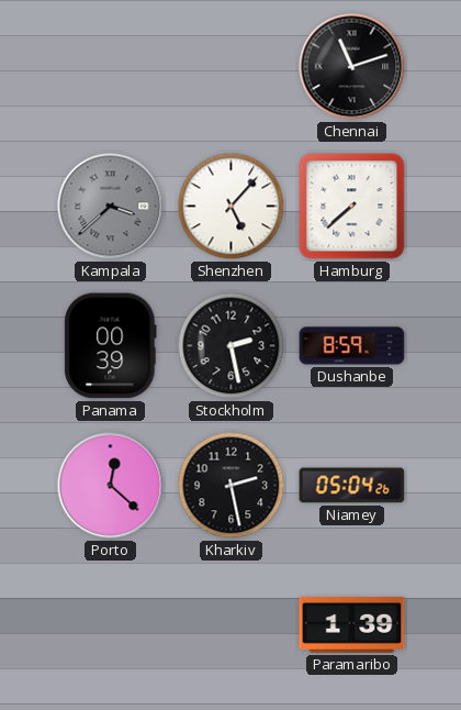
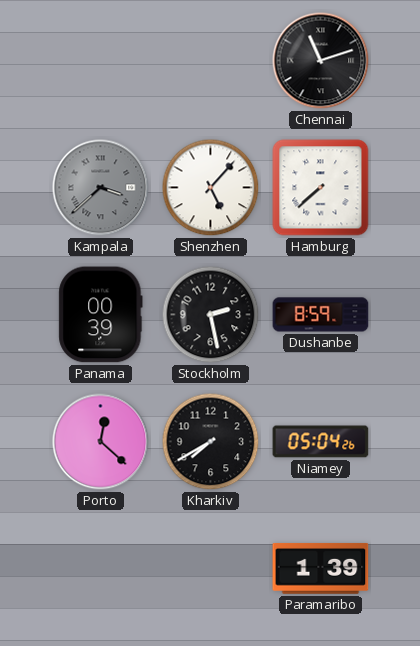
Kharkiv: 2:28 -> 7:40
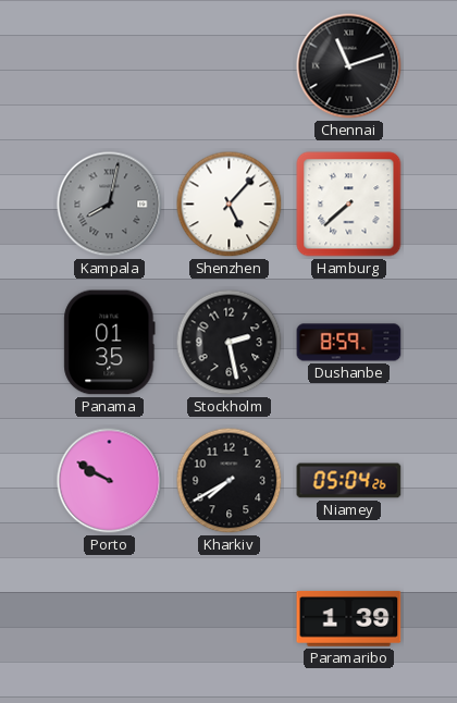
Kampala: 3:38 -> 8:02
Panama: 00:39 -> 01:35
Porto: 12:22 -> 9:50
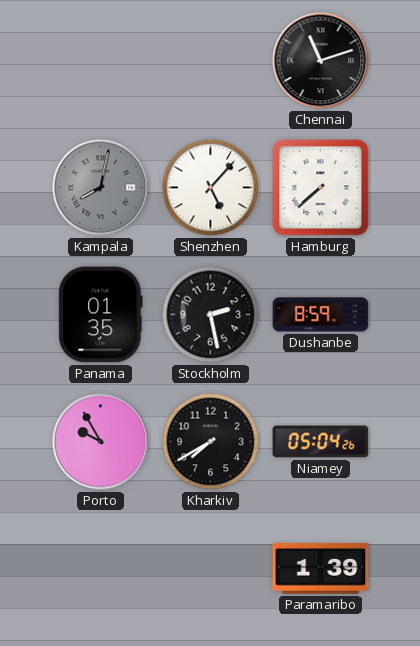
Porto: 9:50 -> 9:55
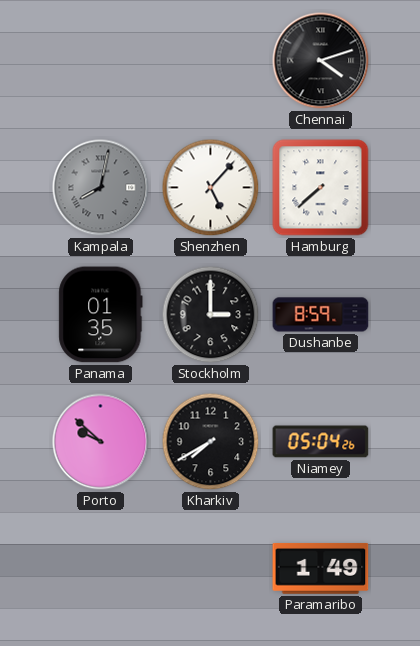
Chennai: 11:12 -> 4:12
Stockholm: 2:28 -> 3:00
Porto: 9:55 -> 9:52
Paramaribo: 1:39 -> 1:49
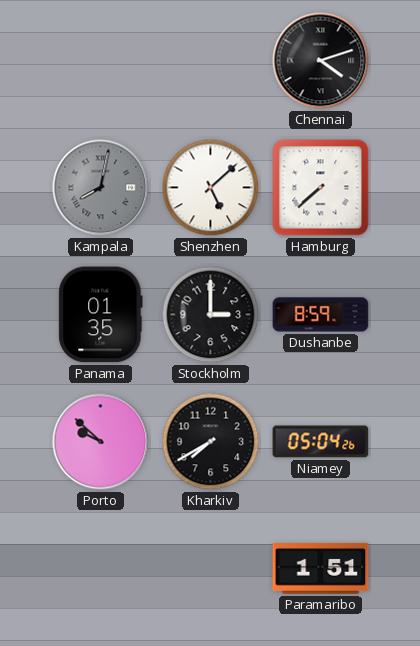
Shenzhen: 5:07 -> 5:08
Paramaribo: 1:49 -> 1:51
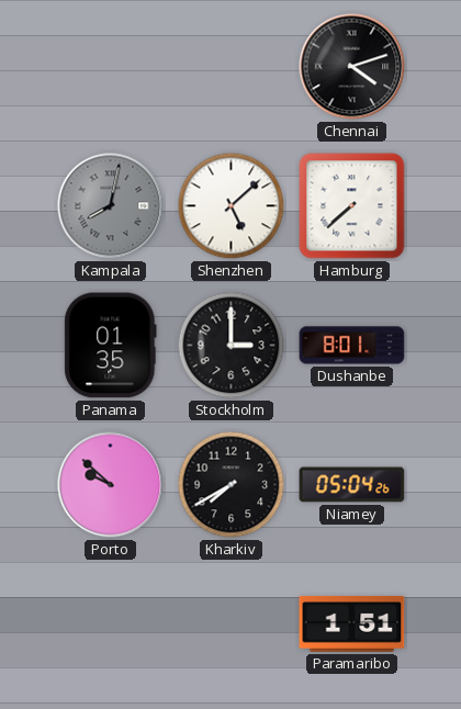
Dushanbe: 8:59 -> 8:01
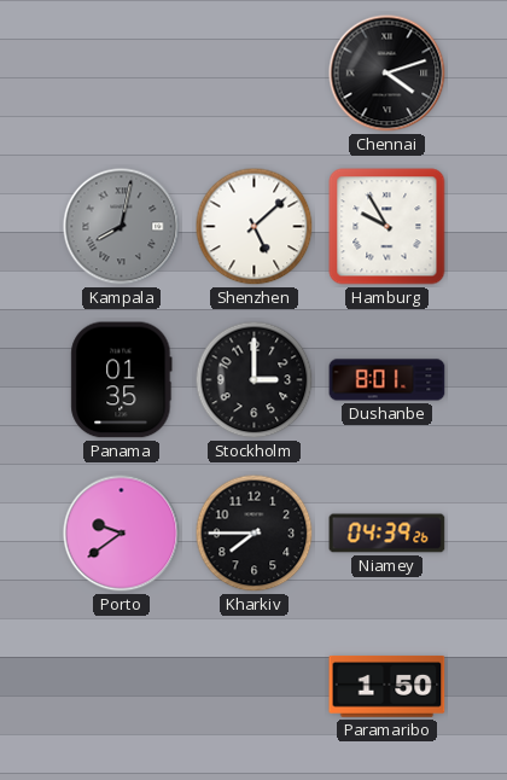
Hamburg: 7:38 -> 9:55
Porto: 9:52 -> 9:39
Kharkiv: 7:40 -> 7:45
Niamey: 05:04 -> 04:39
Paramaribo: 1:51 -> 1:50
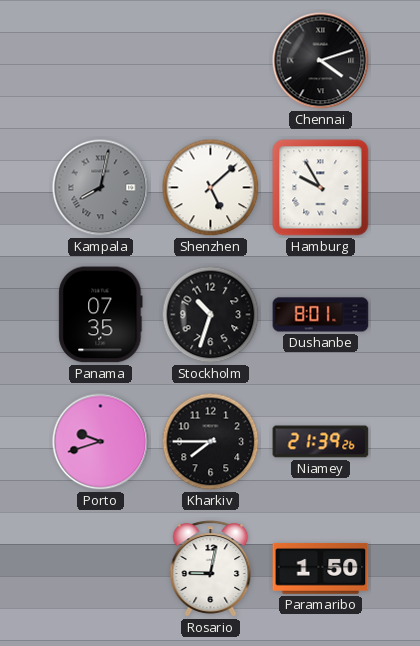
Panama: 01:35 -> 07:35
Stockholm: 3:00 -> 10:33
Porto: 9:39 -> 9:42
Niamey: 04:39 -> 21:39
Rosario: none -> 9:02
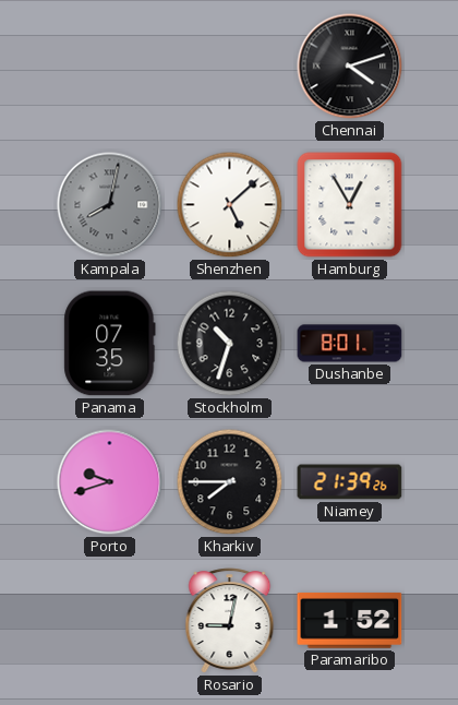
Hamburg: 9:55 -> 12:55
Paramaribo: 1:50 -> 1:52
